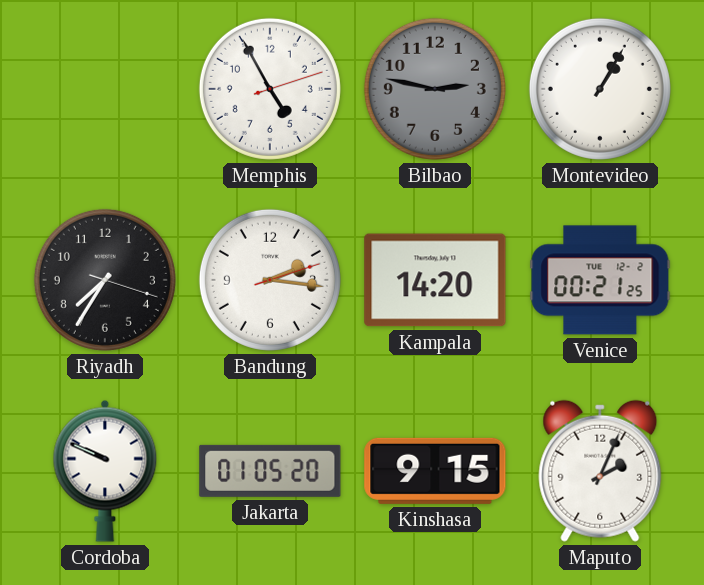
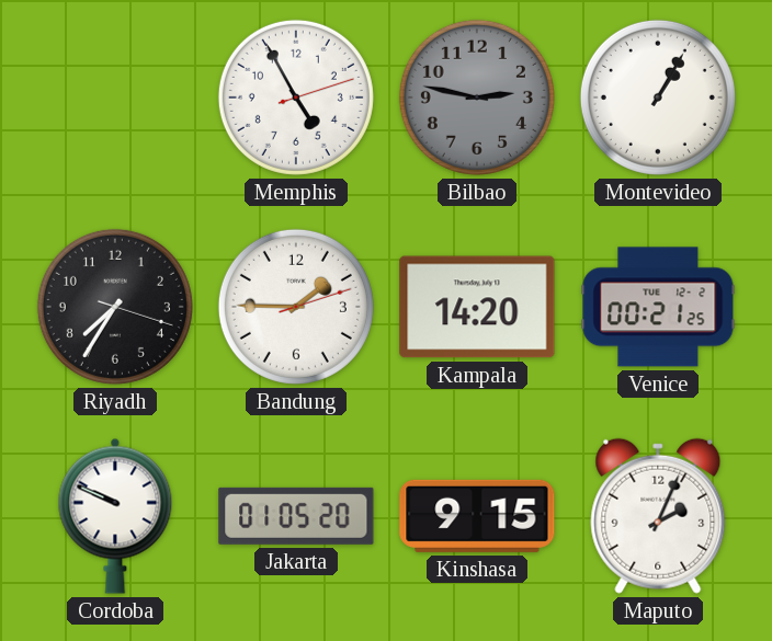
Bandung: 2:16 -> 1:45
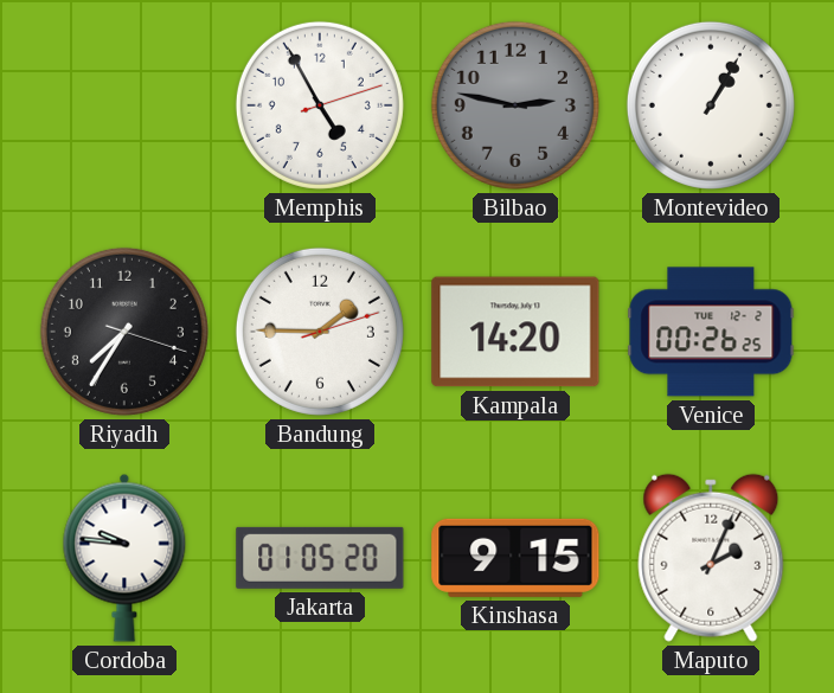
Venice: 00:21 -> 00:26
Cordoba: 9:49 -> 9:46
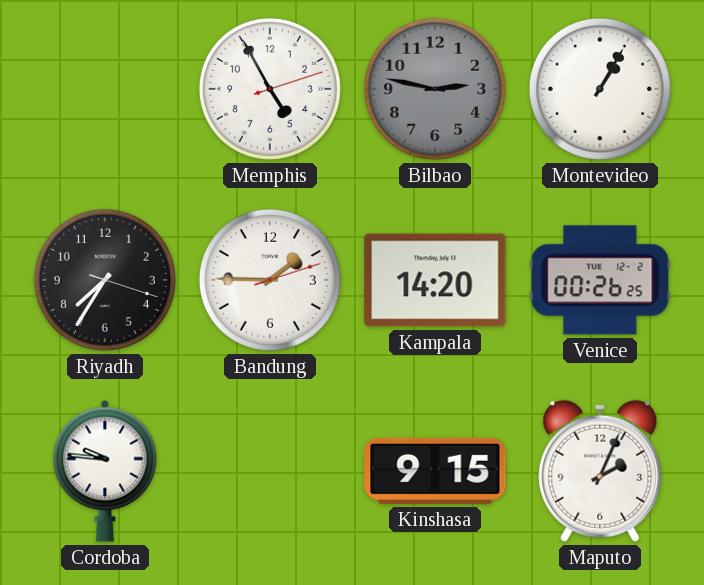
Jakarta: 01:05 -> none
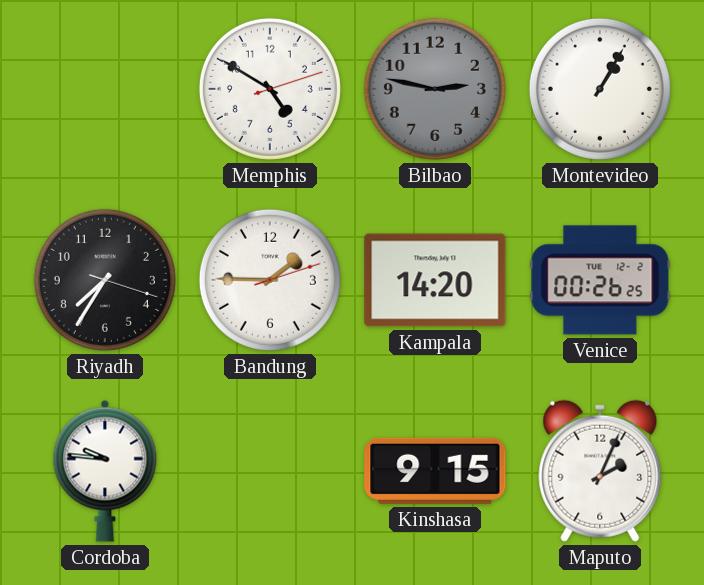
Memphis: 4:55 -> 4:50
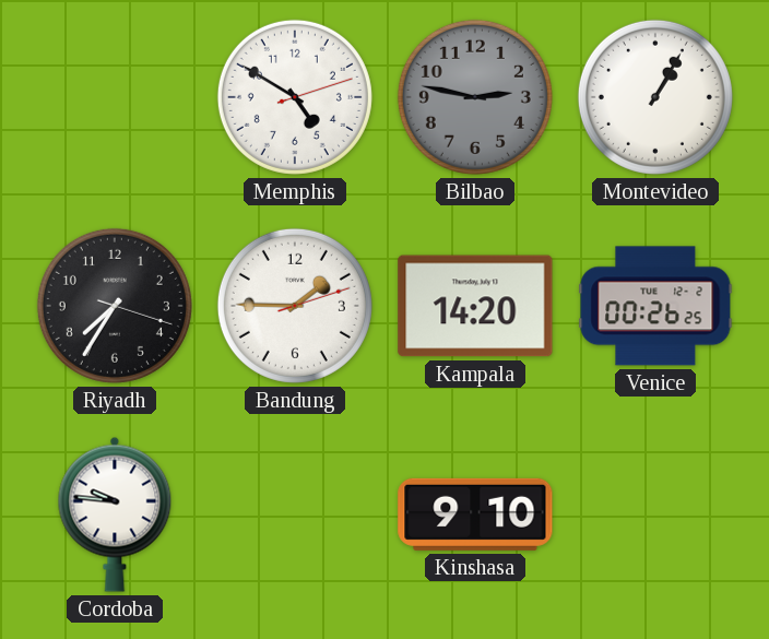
Kinshasa: 9:15 -> 9:10
Maputo: 2:04 -> none
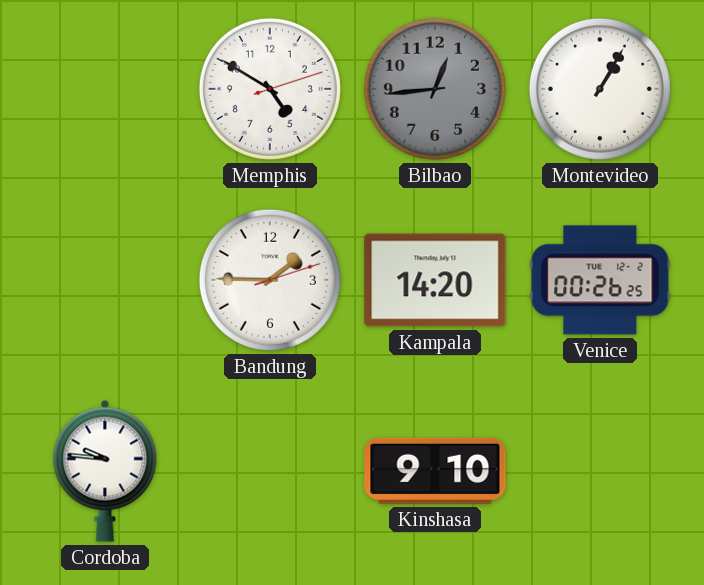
Bilbao: 2:47 -> 12:44
Riyadh: 7:35 -> none
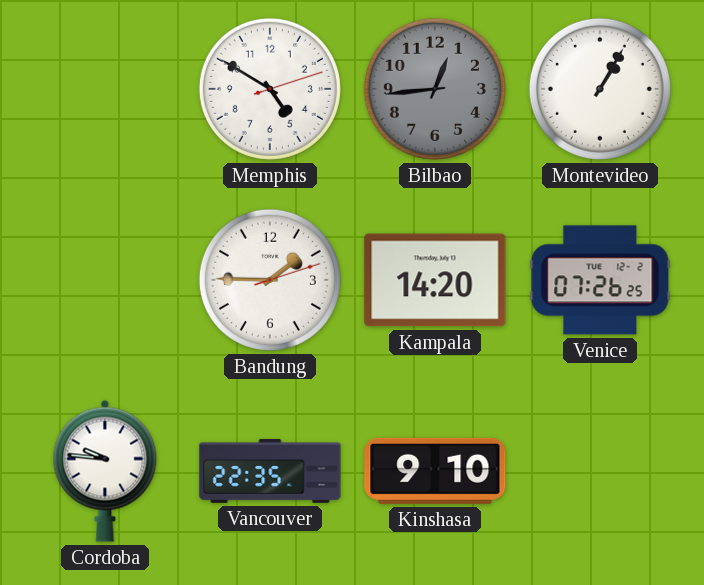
Venice: 00:26 -> 07:26
Vancouver: none -> 22:35
